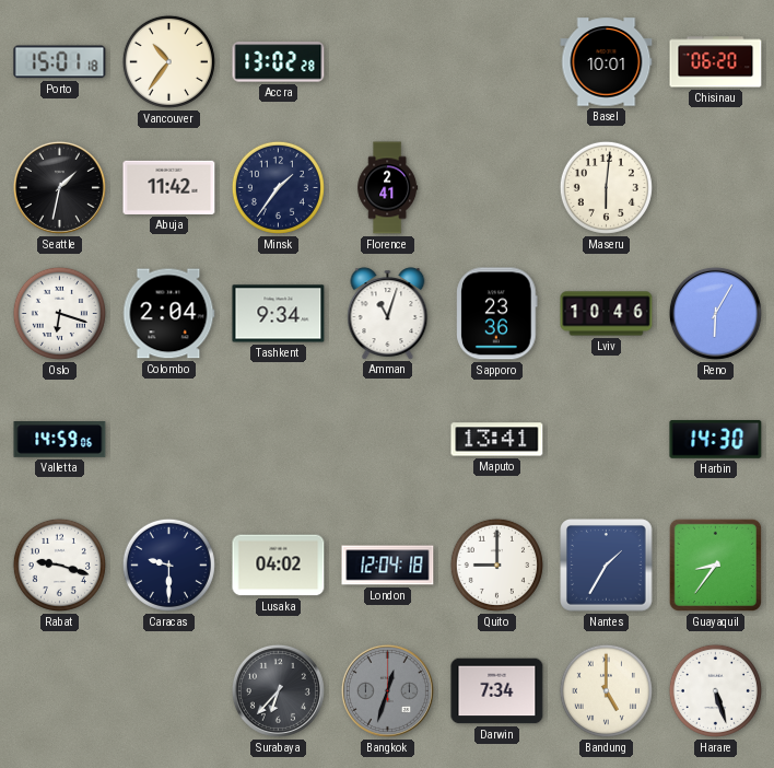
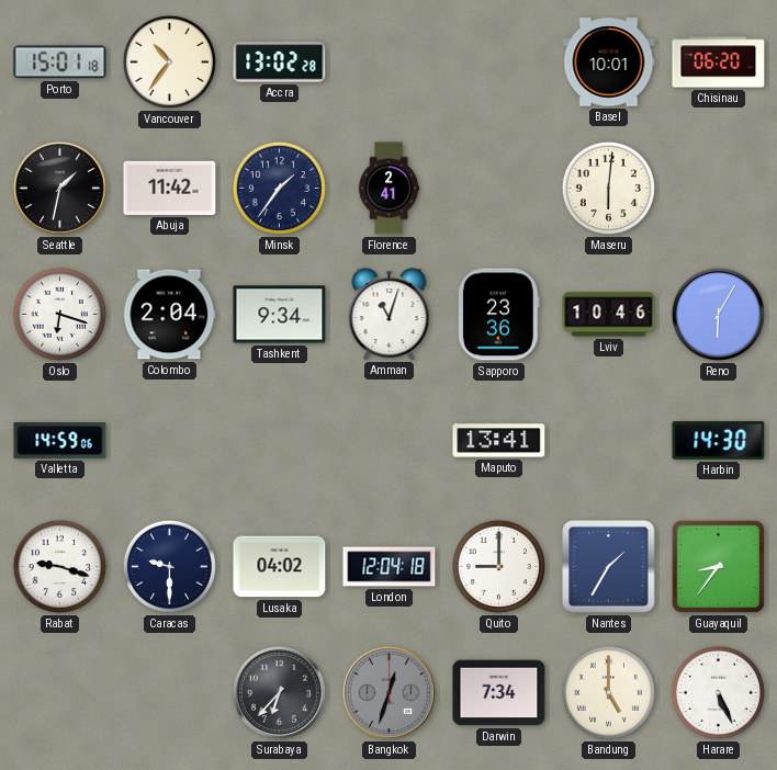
Harare: 5:27 -> 5:26
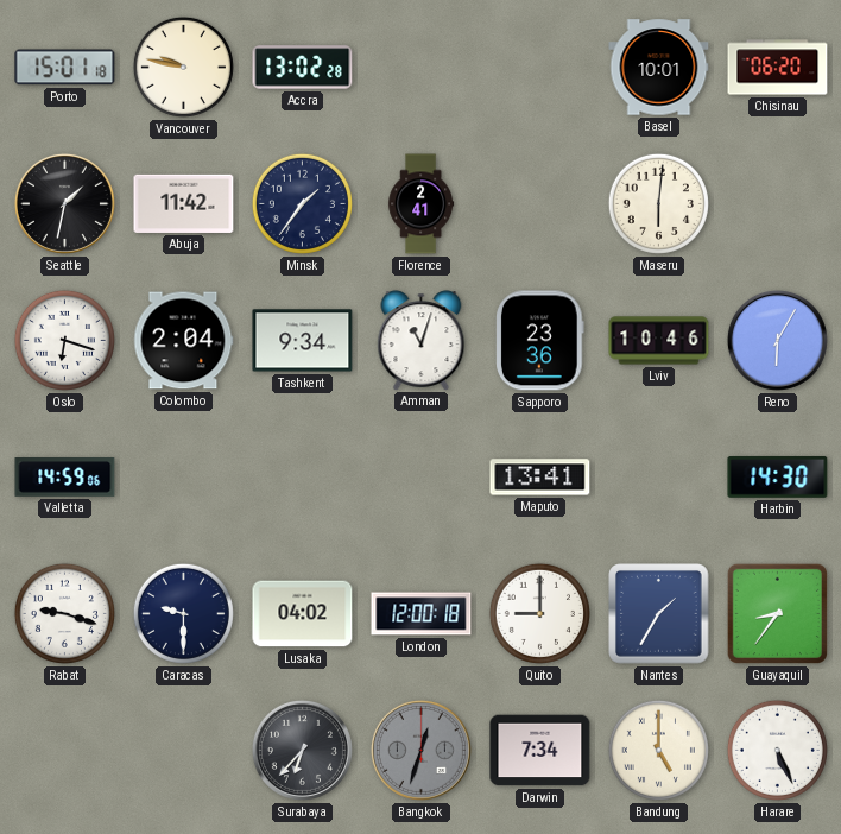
Vancouver: 10:36 -> 9:47
London: 12:04 -> 12:00
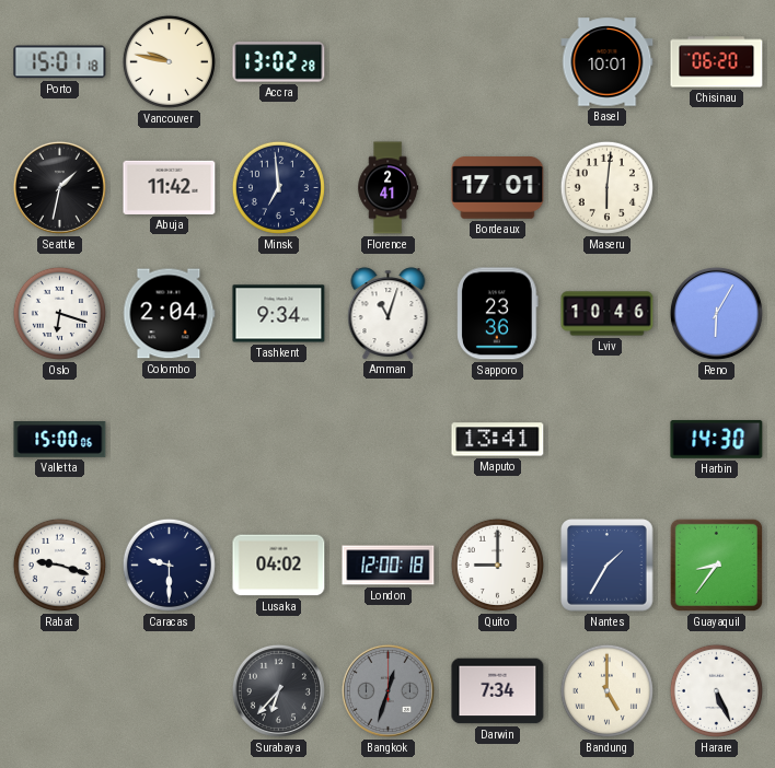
Minsk: 1:36 -> 6:59
Bordeaux: none -> 17:01
Valletta: 14:59 -> 15:00
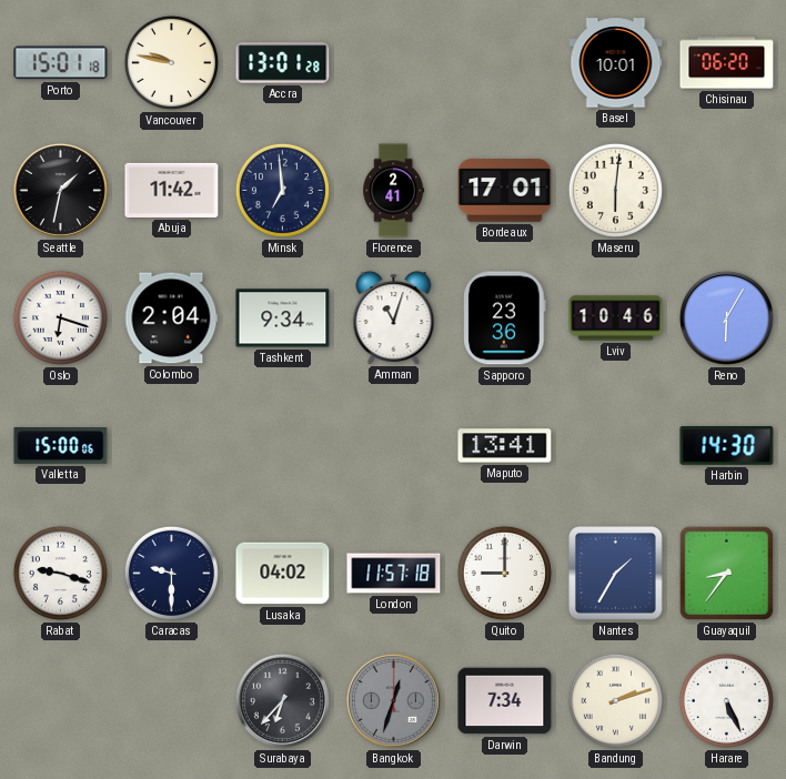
Accra: 13:02 -> 13:01
London: 12:00 -> 11:57
Bandung: 5:00 -> 2:12
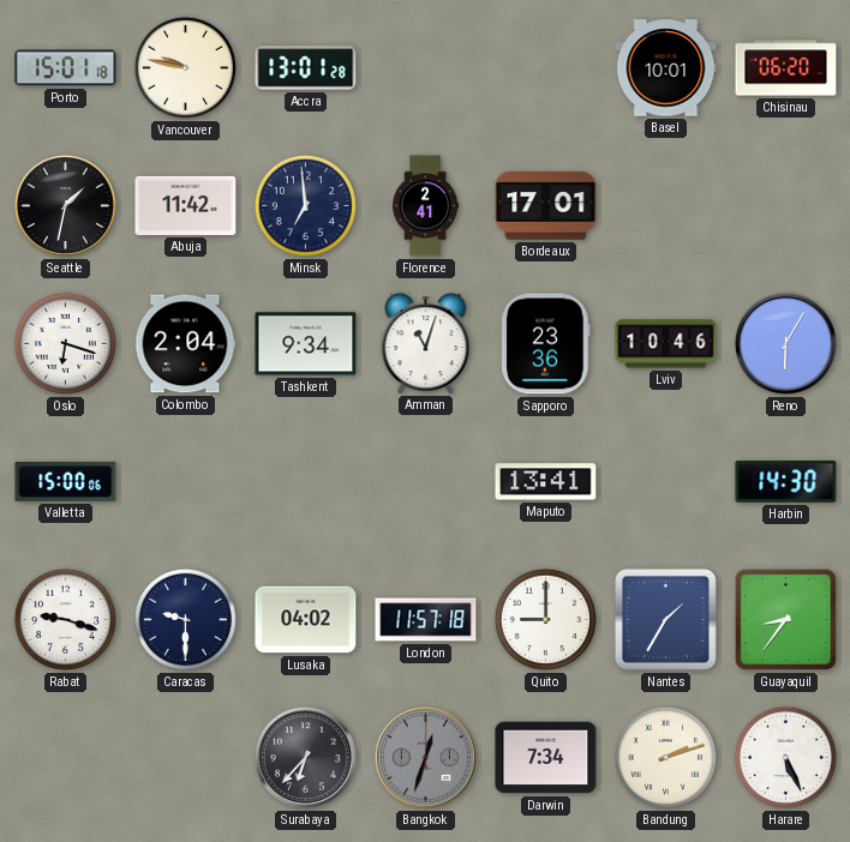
Maseru: 6:01 -> none
